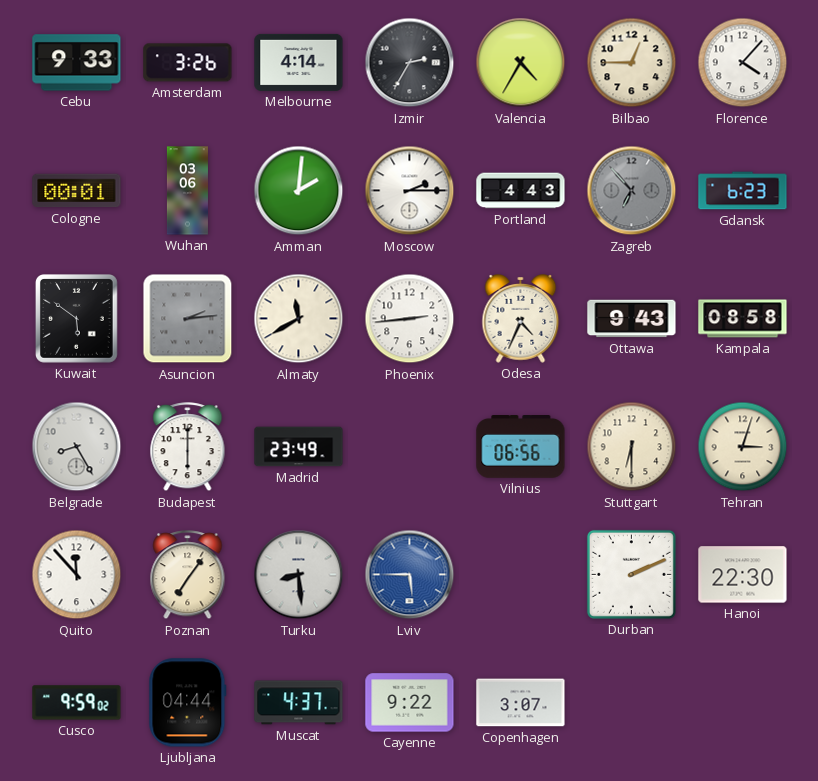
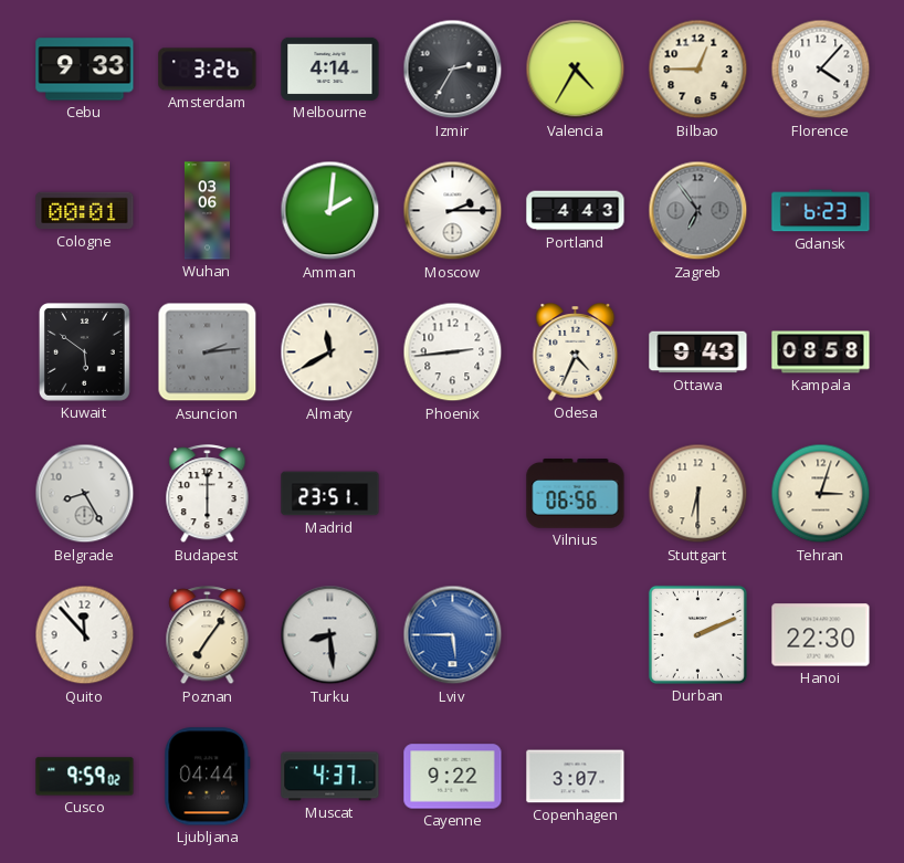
Zagreb: 6:53 -> 6:54
Madrid: 23:49 -> 23:51
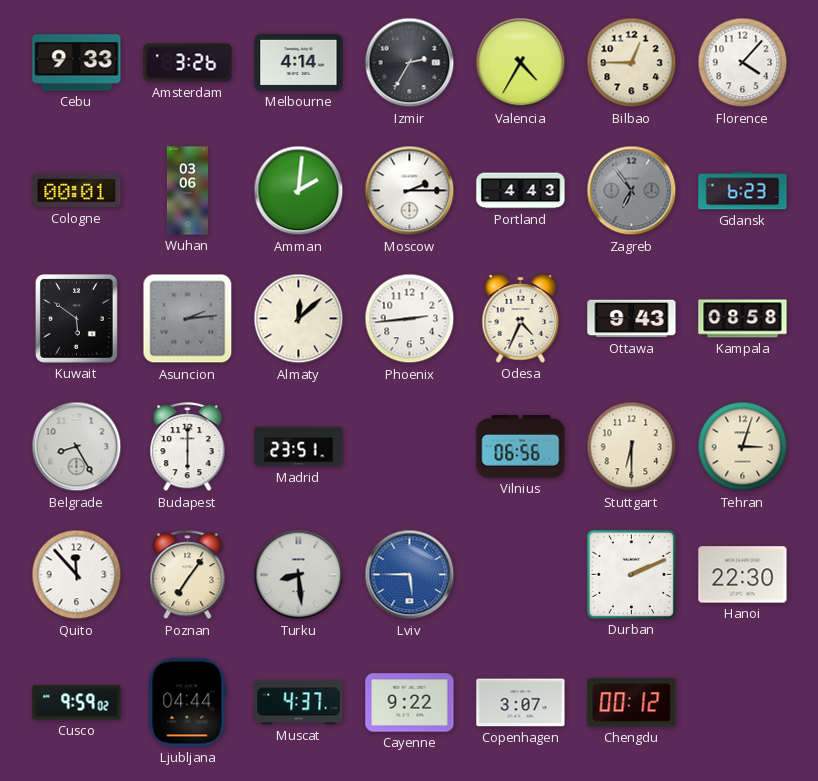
Almaty: 11:40 -> 12:08
Chengdu: none -> 00:12
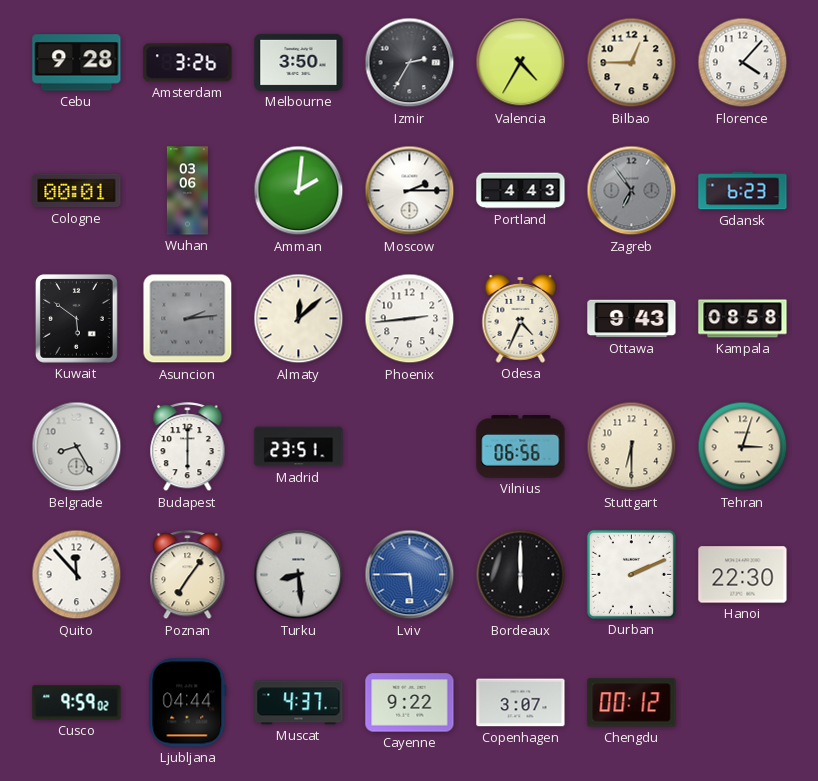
Cebu: 9:33 -> 9:28
Melbourne: 4:14 -> 3:50
Bordeaux: none -> 6:00
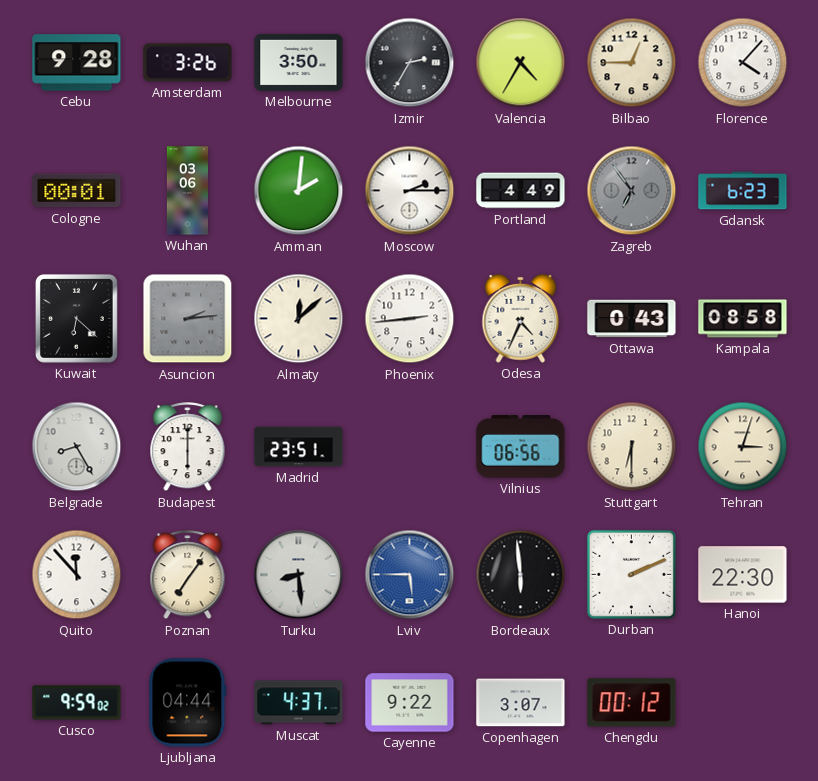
Portland: 4:43 -> 4:49
Kuwait: 5:51 -> 6:22
Ottawa: 9:43 -> 0:43
Bordeaux: 6:00 -> 5:59
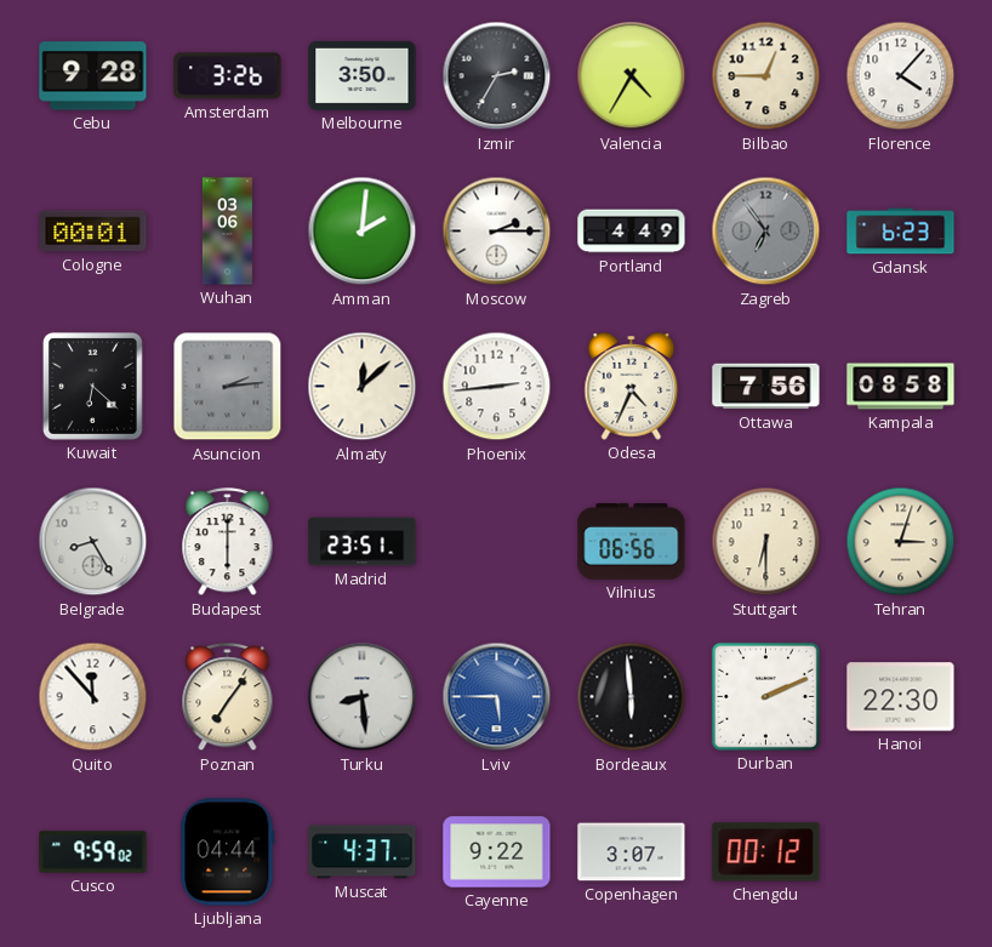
Ottawa: 0:43 -> 7:56
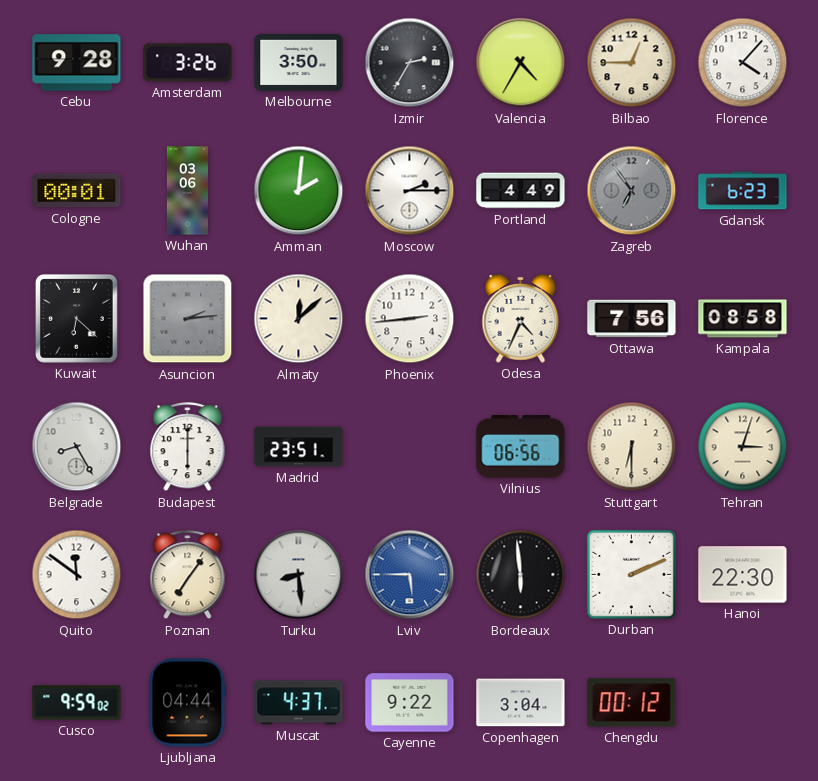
Quito: 11:53 -> 11:51
Copenhagen: 3:07 -> 3:04
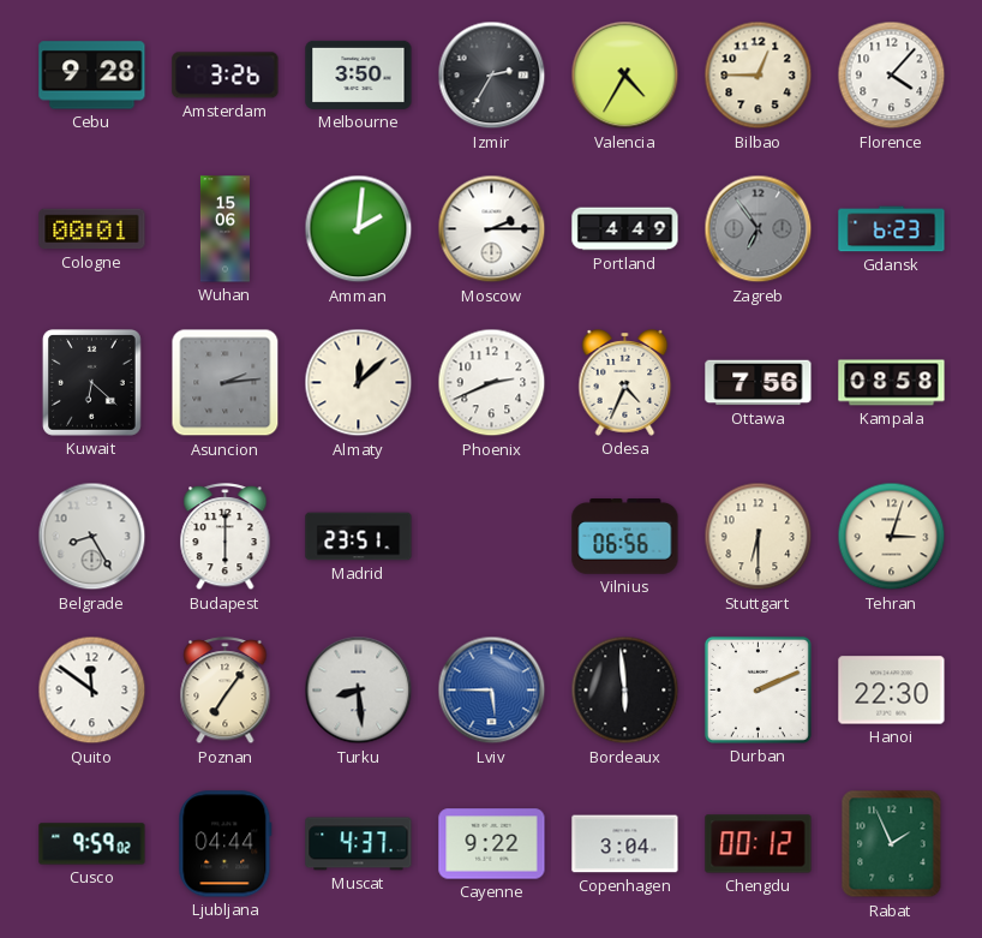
Wuhan: 03:06 -> 15:06
Phoenix: 2:44 -> 2:41
Rabat: none -> 1:56
